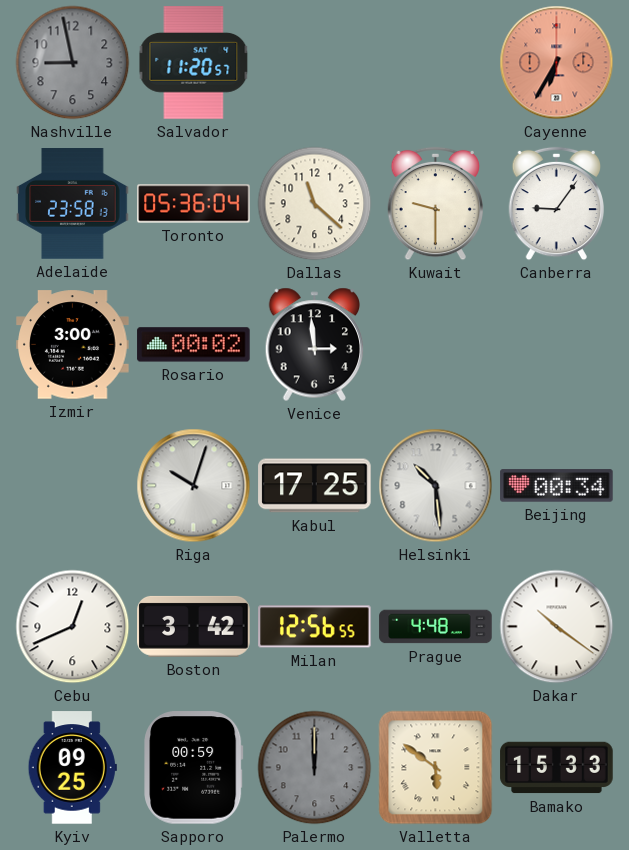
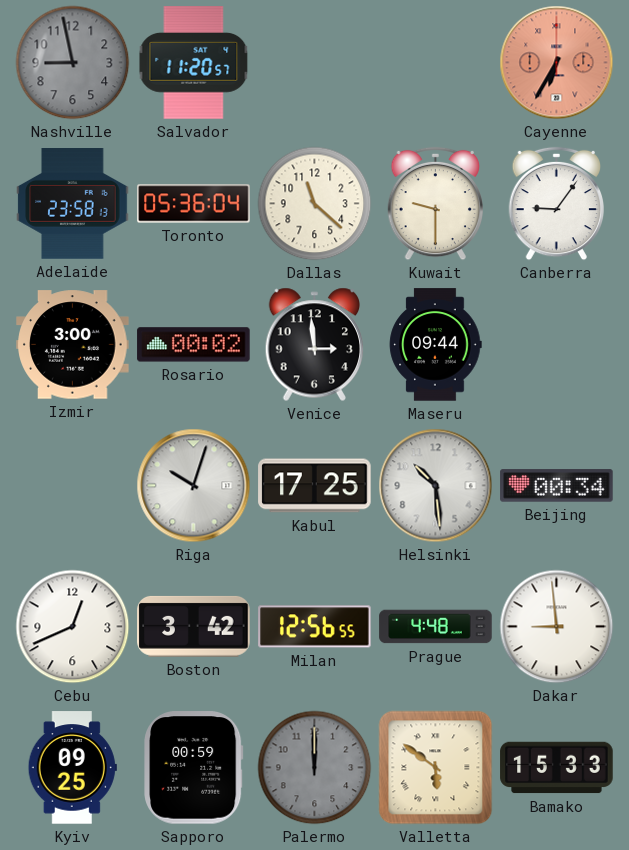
Maseru: none -> 09:44
Dakar: 10:21 -> 8:59
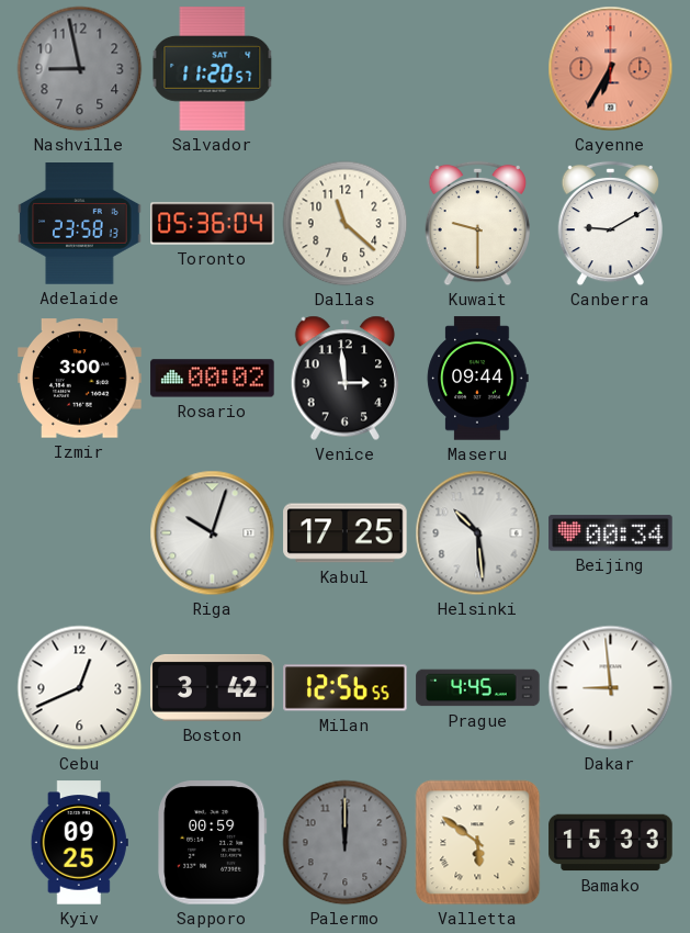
Canberra: 9:06 -> 9:10
Prague: 4:48 -> 4:45
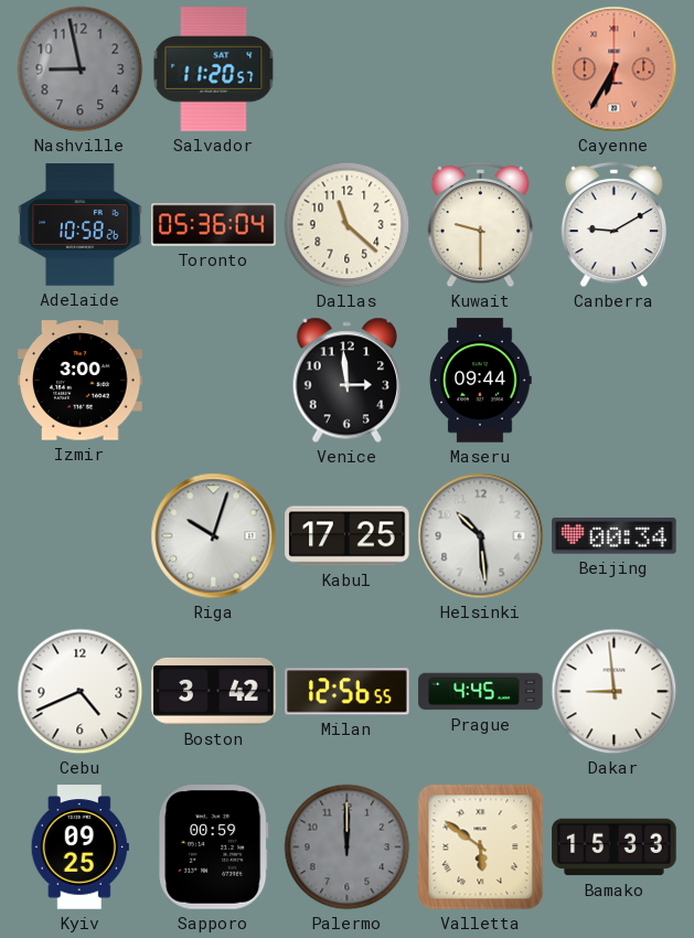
Adelaide: 23:58 -> 10:58
Rosario: 00:02 -> none
Cebu: 12:41 -> 4:41
